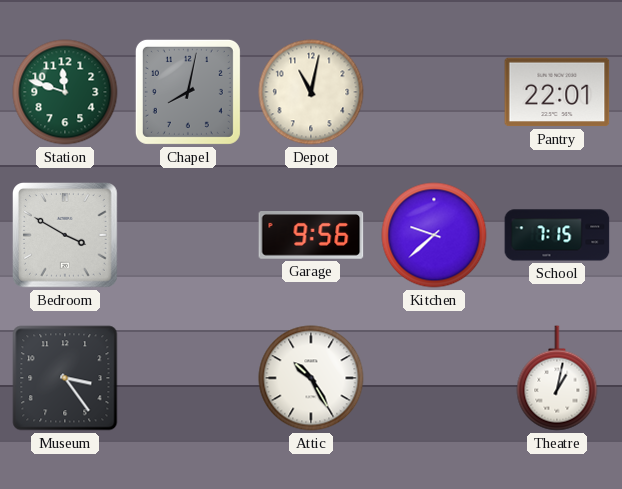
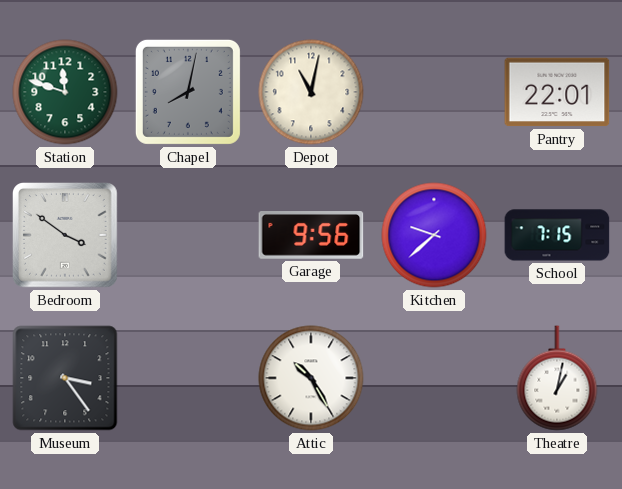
Bedroom: 3:50 -> 3:51
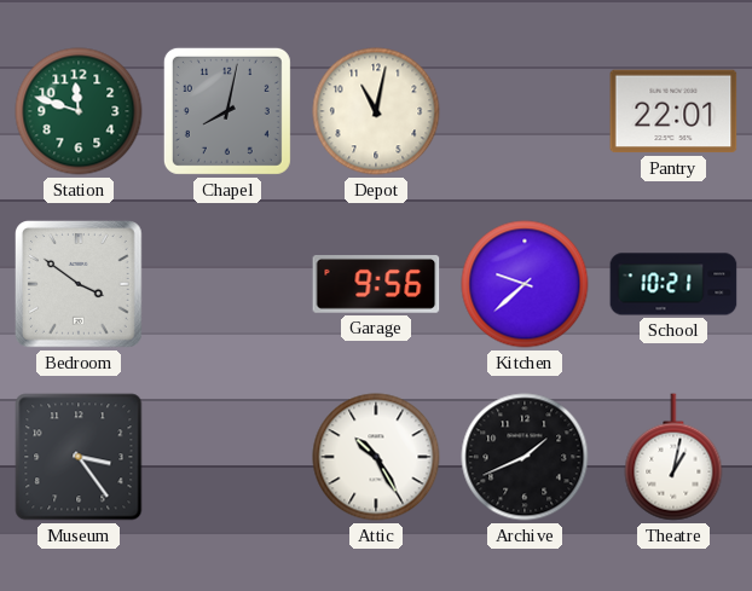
School: 7:15 -> 10:21
Archive: none -> 1:41
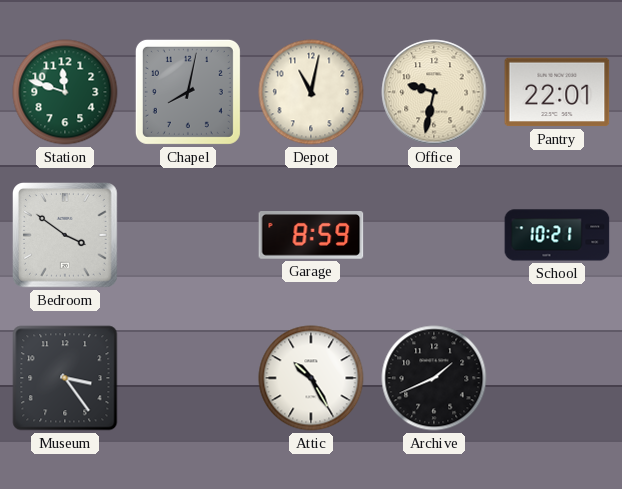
Office: none -> 9:32
Garage: 9:56 -> 8:59
Kitchen: 9:38 -> none
Theatre: 1:02 -> none
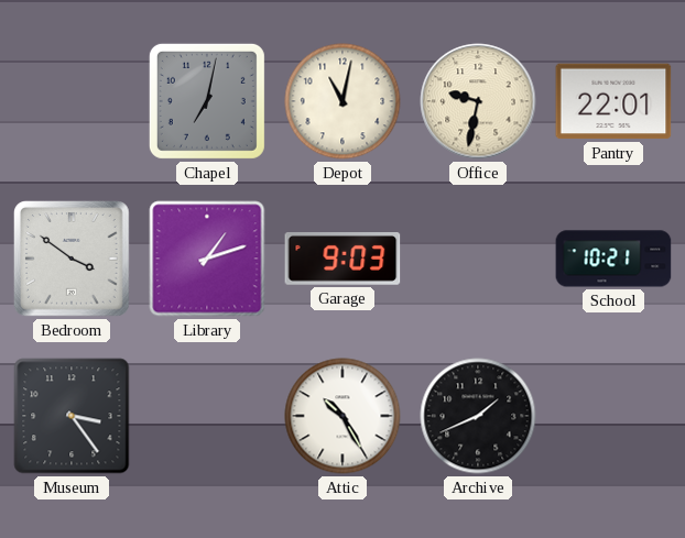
Station: 11:48 -> none
Chapel: 8:02 -> 7:02
Library: none -> 1:12
Garage: 8:59 -> 9:03
